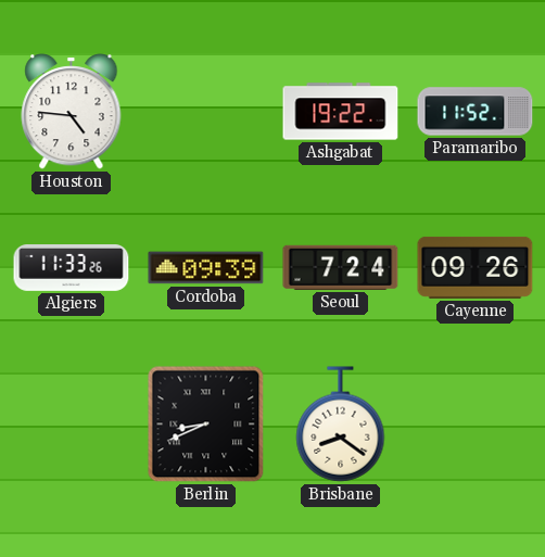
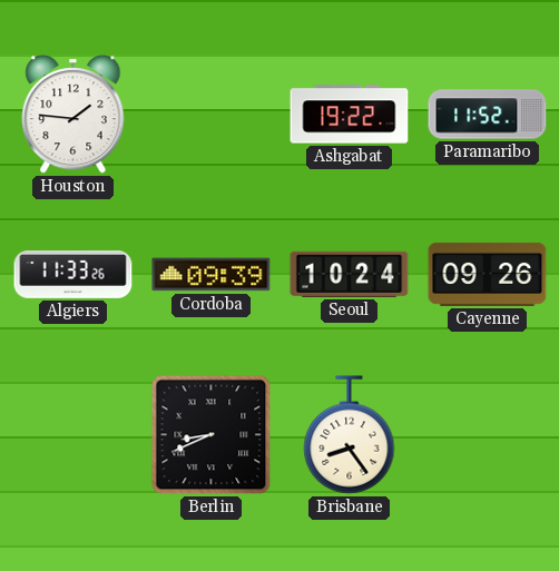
Houston: 4:46 -> 1:46
Seoul: 7:24 -> 10:24
Brisbane: 8:21 -> 8:24
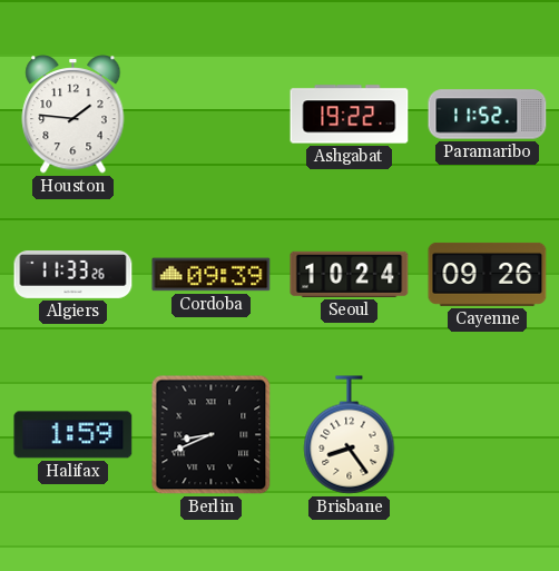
Halifax: none -> 1:59
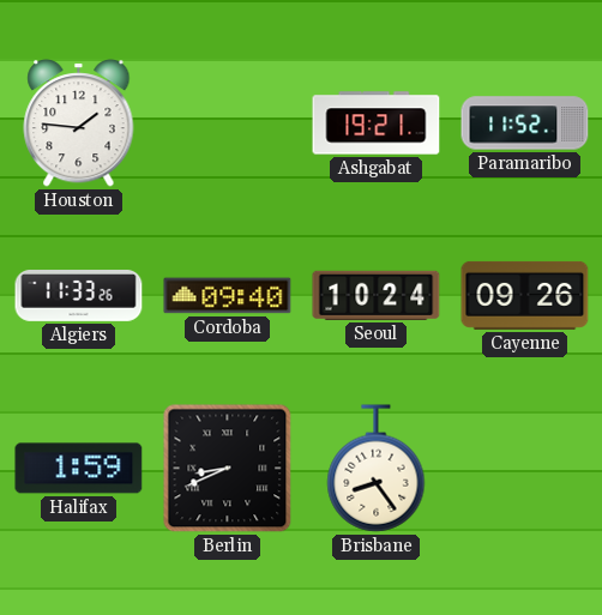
Ashgabat: 19:22 -> 19:21
Cordoba: 09:39 -> 09:40
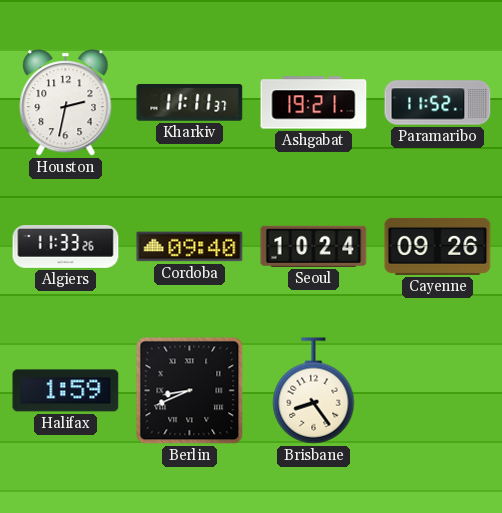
Houston: 1:46 -> 2:32
Kharkiv: none -> 11:11
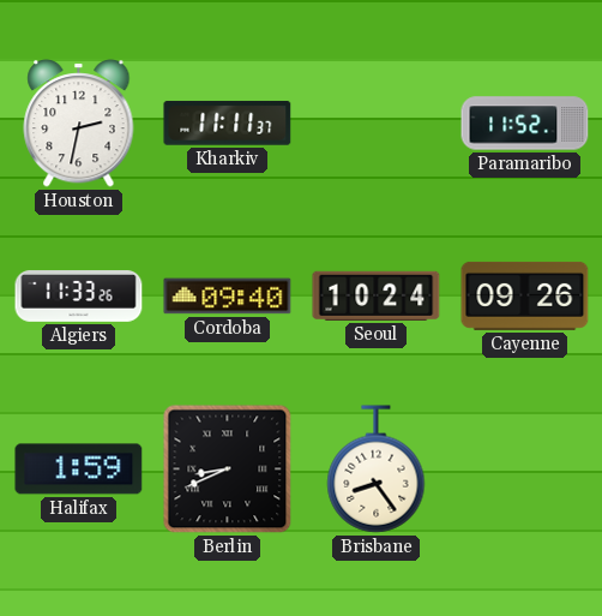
Ashgabat: 19:21 -> none
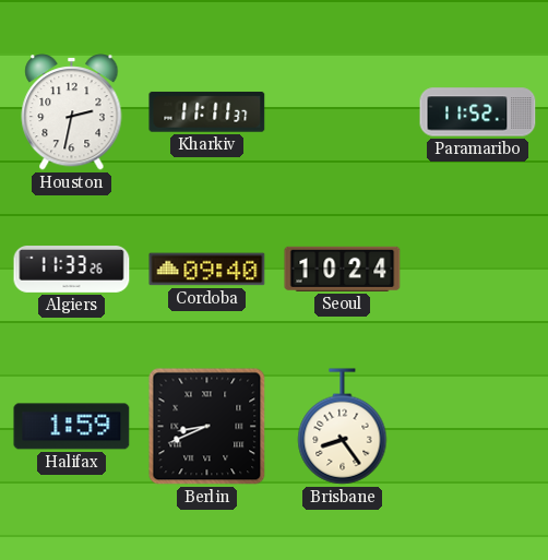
Cayenne: 09:26 -> none
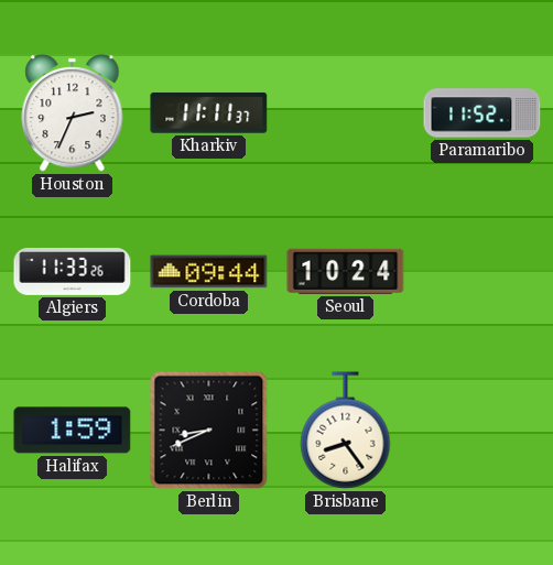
Houston: 2:32 -> 2:34
Cordoba: 09:40 -> 09:44
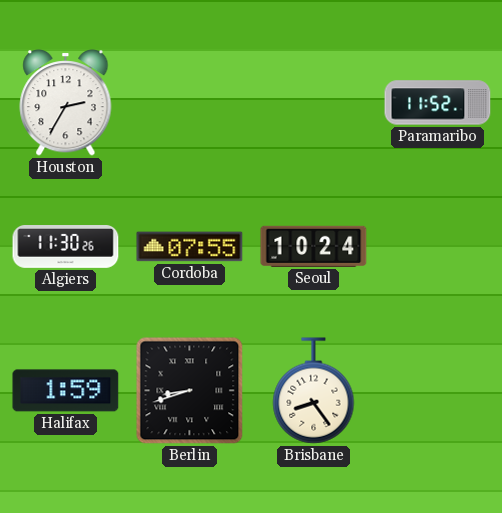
Houston: 2:34 -> 2:35
Kharkiv: 11:11 -> none
Algiers: 11:33 -> 11:30
Cordoba: 09:44 -> 07:55
Berlin: 8:41 -> 8:42
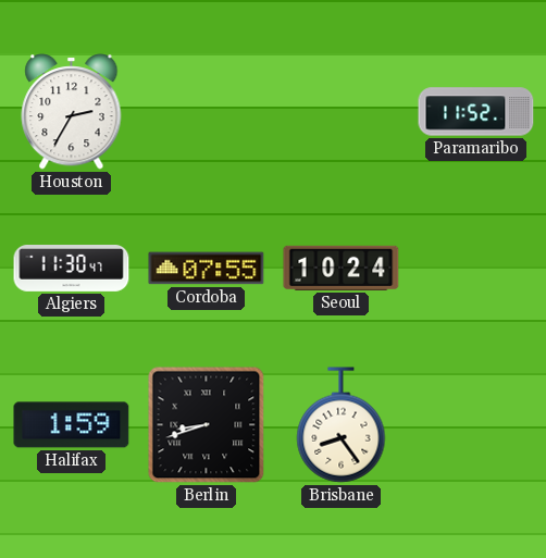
Algiers: 11:30:26 -> 11:30:47
